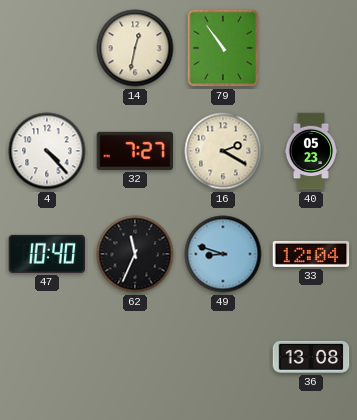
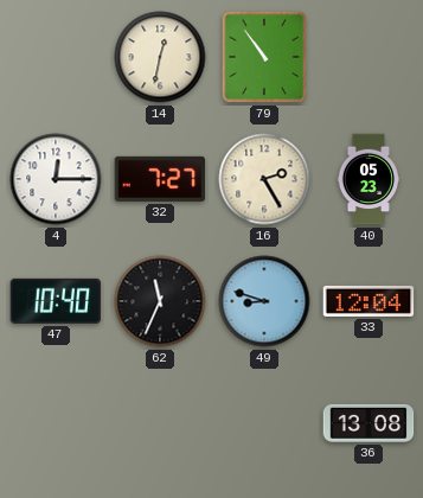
4: 4:23 -> 12:15
16: 2:20 -> 2:25
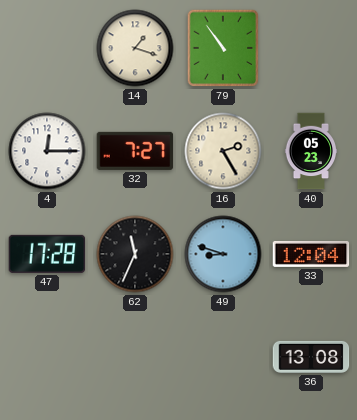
14: 12:32 -> 1:18
47: 10:40 -> 17:28
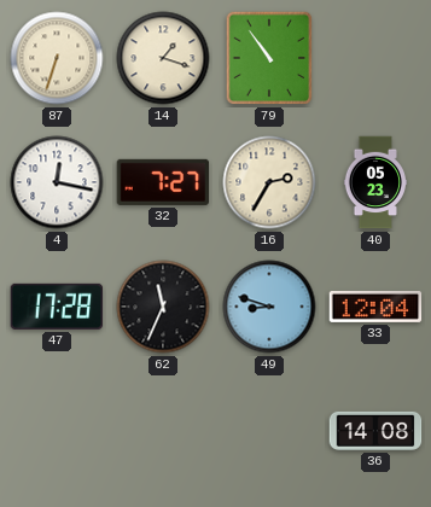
87: none -> 6:33
4: 12:15 -> 12:17
16: 2:25 -> 2:35
36: 13:08 -> 14:08
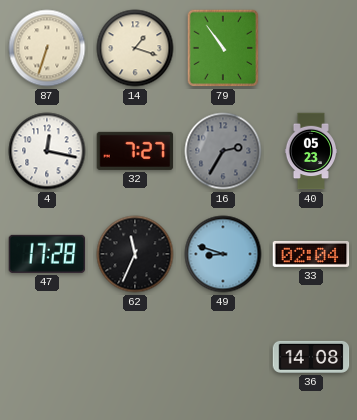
16 dial: cream -> grey
33: 12:04 -> 02:04
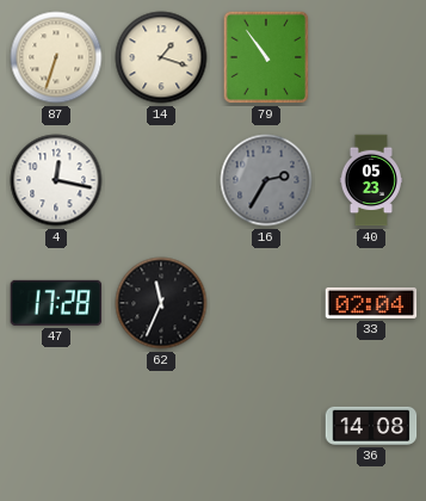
32: 7:27 -> none
49: 8:48 -> none
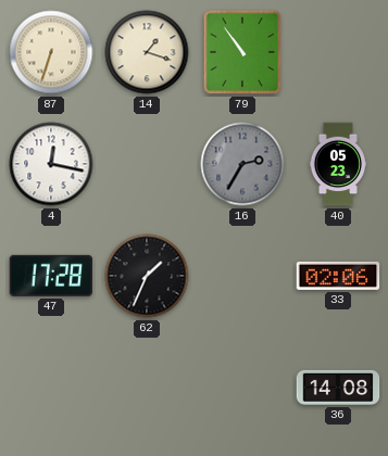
62: 11:34 -> 1:34
33: 02:04 -> 02:06
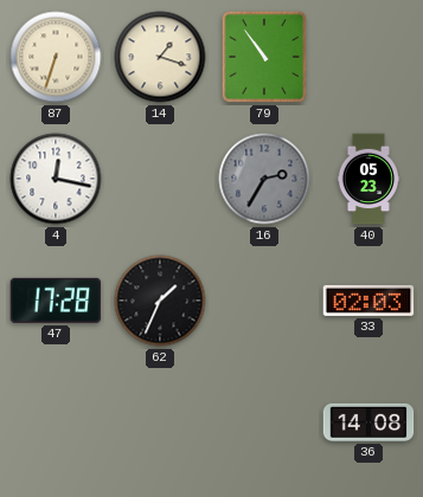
33: 02:06 -> 02:03
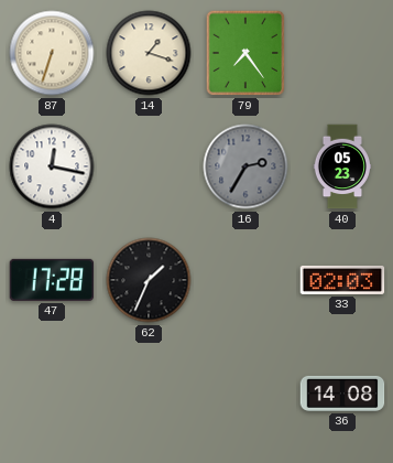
79: 10:54 -> 7:24
